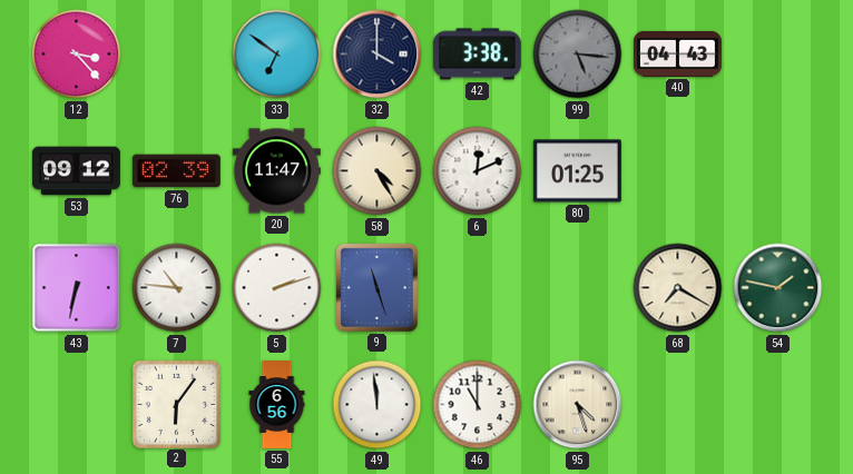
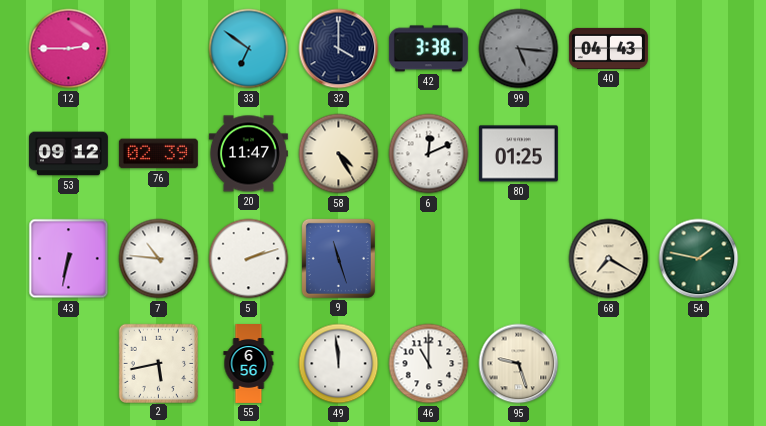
12: 3:23 -> 2:45
2: 6:06 -> 5:43
95: 4:27 -> 9:27
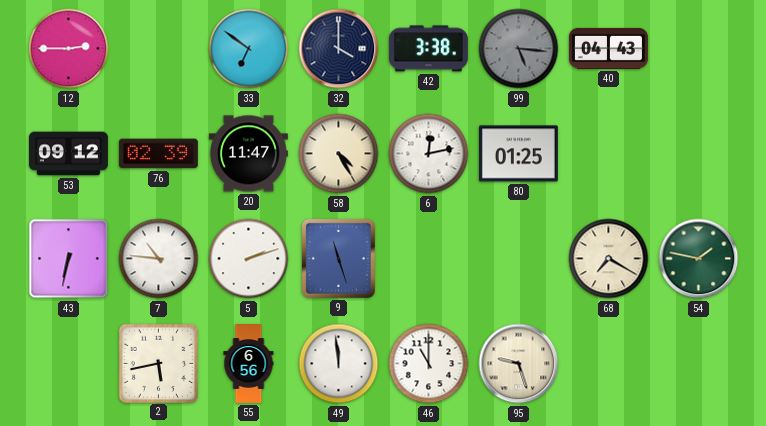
6: 12:11 -> 12:13
